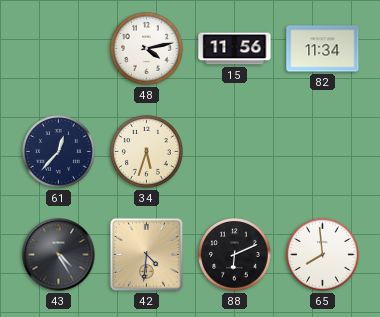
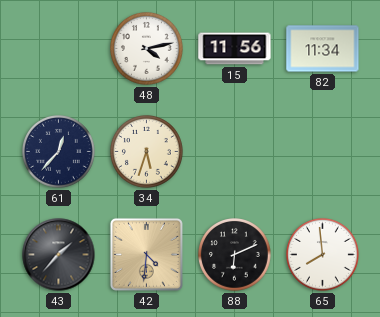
43: 4:25 -> 1:37
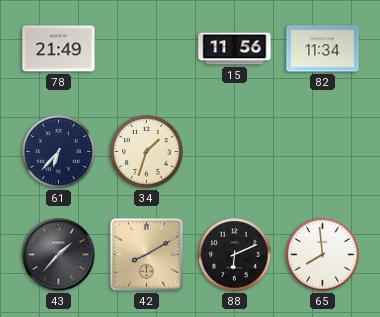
78: none -> 21:49
48: 4:13 -> none
61: 12:37 -> 6:37
34: 5:33 -> 1:33
42: 4:31 -> 8:10
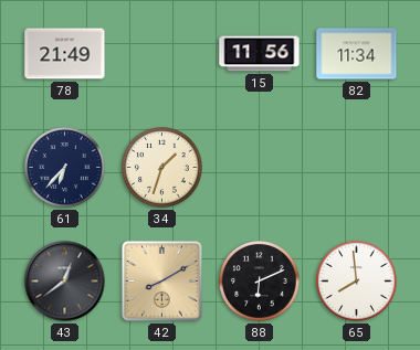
43: 1:37 -> 12:39
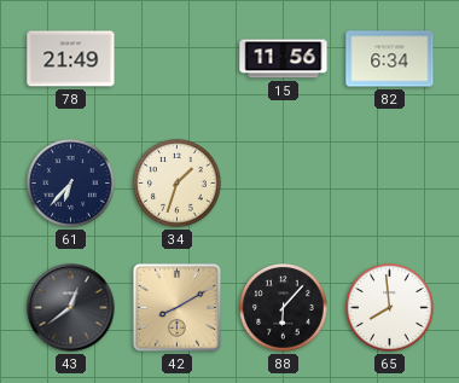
82: 11:34 -> 6:34
88: 6:11 -> 6:07
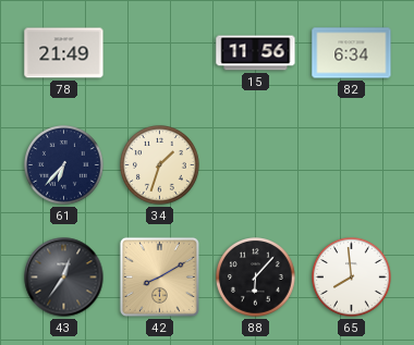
43: 12:39 -> 12:36
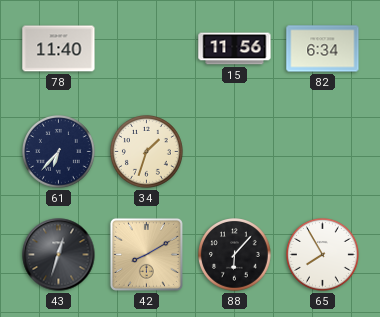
78: 21:49 -> 11:40
43: 12:36 -> 12:33
65: 7:59 -> 7:55
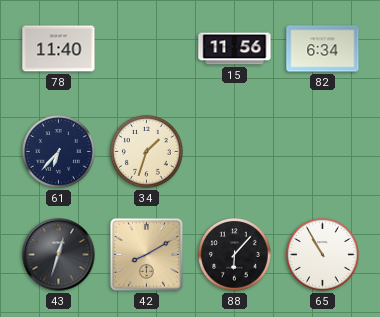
65: 7:55 -> 10:55
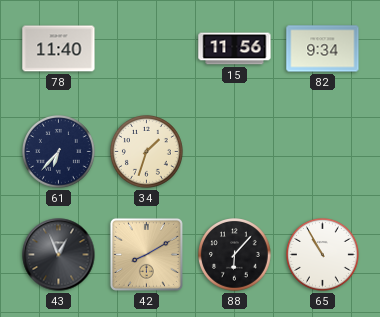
82: 6:34 -> 9:34
43: 12:33 -> 12:56
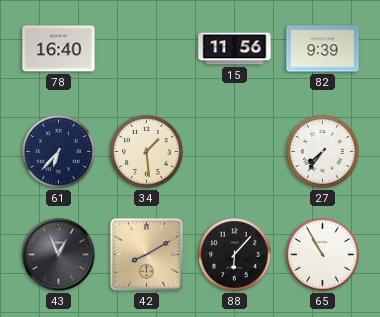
78: 11:40 -> 16:40
82: 9:34 -> 9:39
34: 1:33 -> 1:29
27: none -> 7:36
